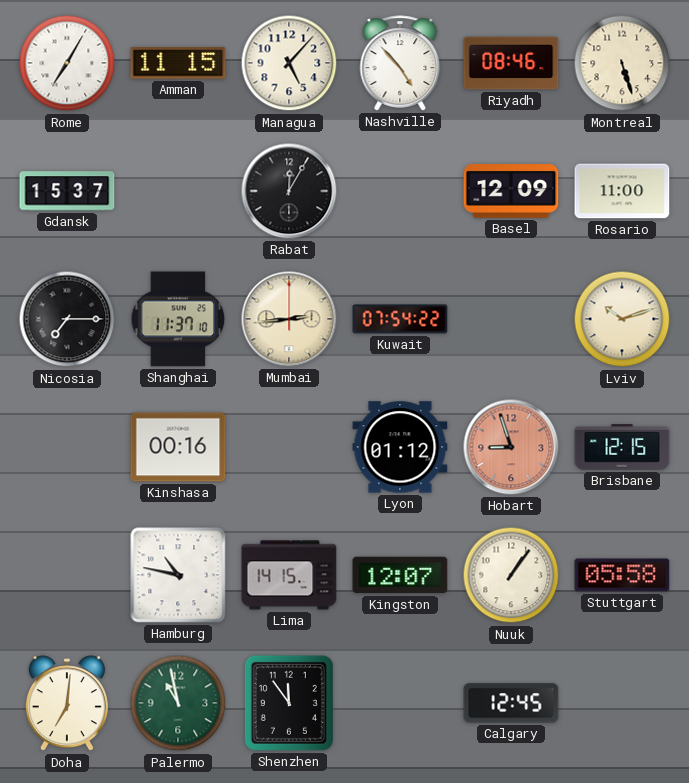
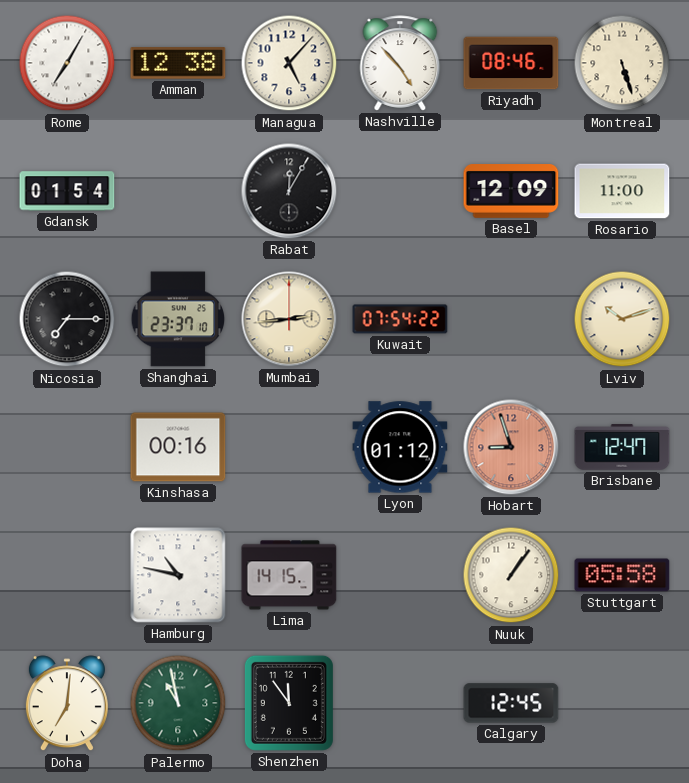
Amman: 11:15 -> 12:38
Gdansk: 15:37 -> 01:54
Shanghai: 11:37 -> 23:37
Brisbane: 12:15 -> 12:47
Kingston: 12:07 -> none
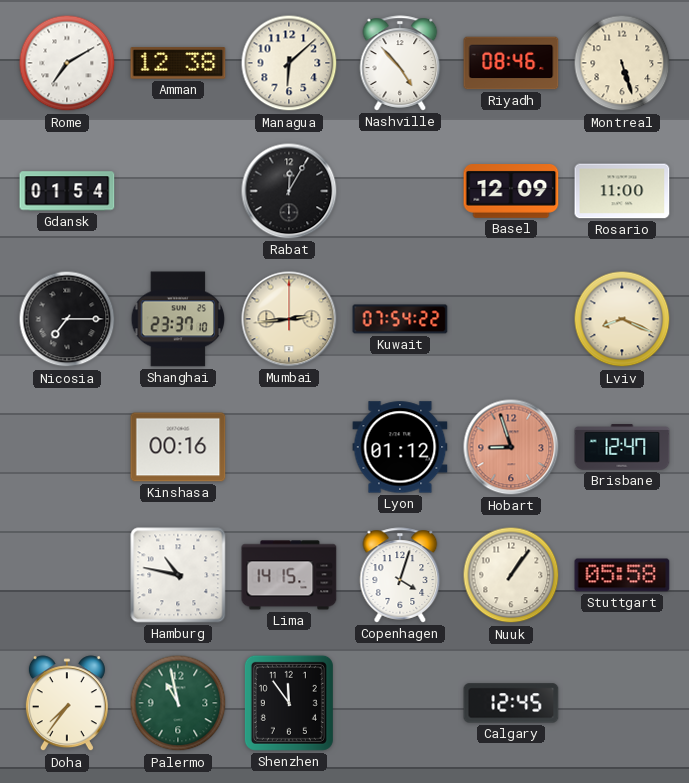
Rome: 7:05 -> 7:10
Managua: 5:07 -> 6:08
Lviv: 10:12 -> 8:19
Copenhagen: none -> 4:03
Doha: 7:01 -> 7:36
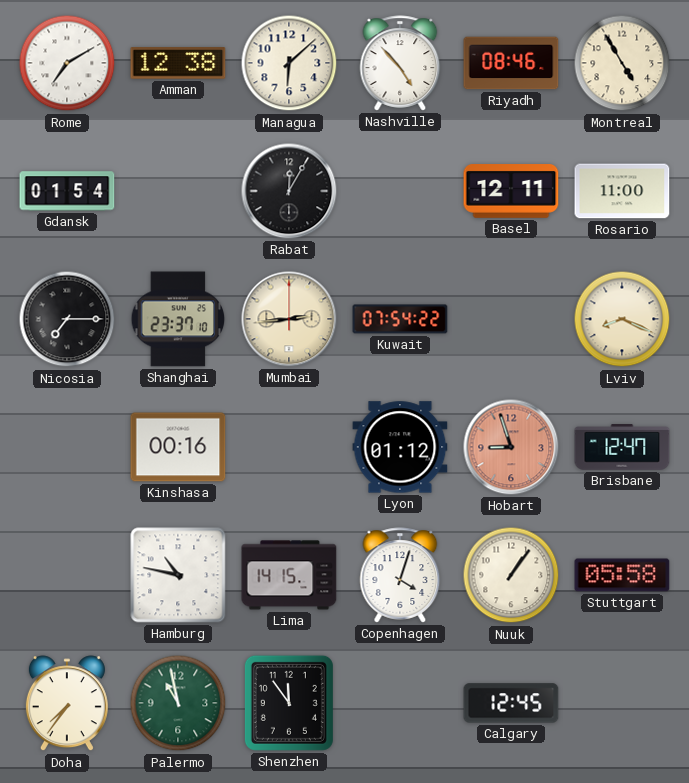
Montreal: 5:27 -> 4:55
Basel: 12:09 -> 12:11
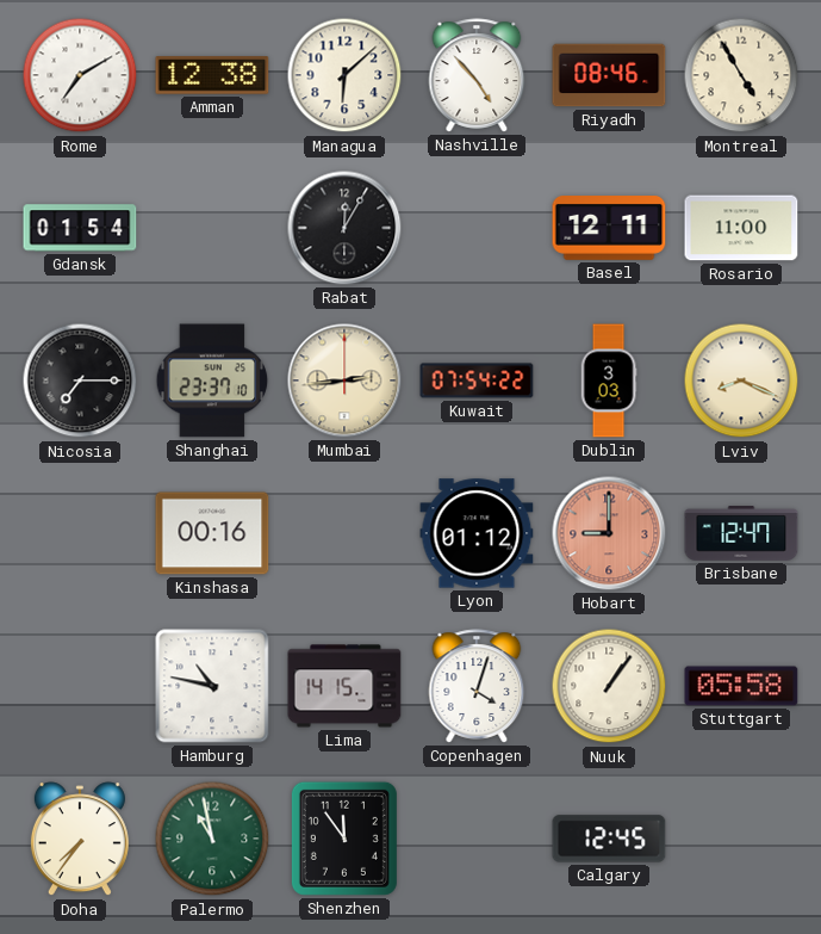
Dublin: none -> 3:03
Hobart: 8:57 -> 9:00
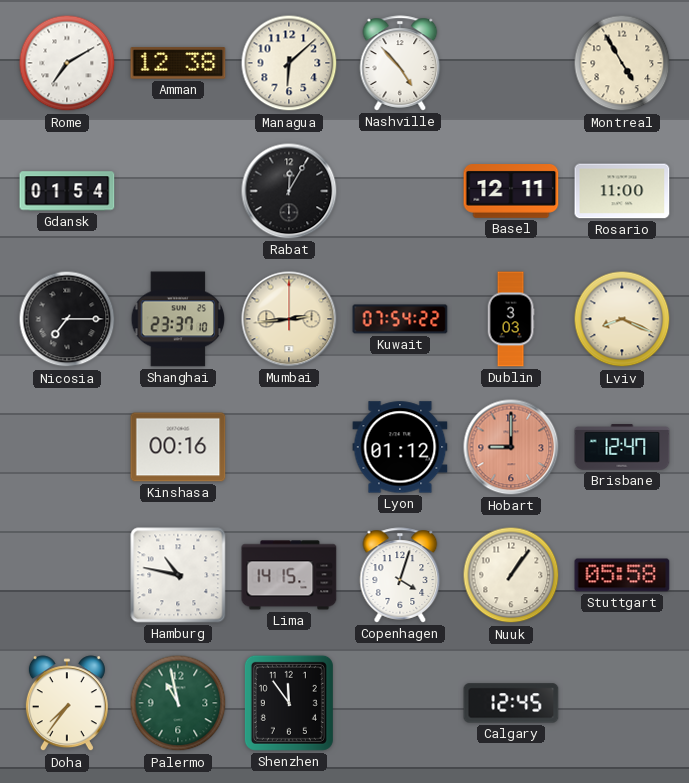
Riyadh: 08:46 -> none
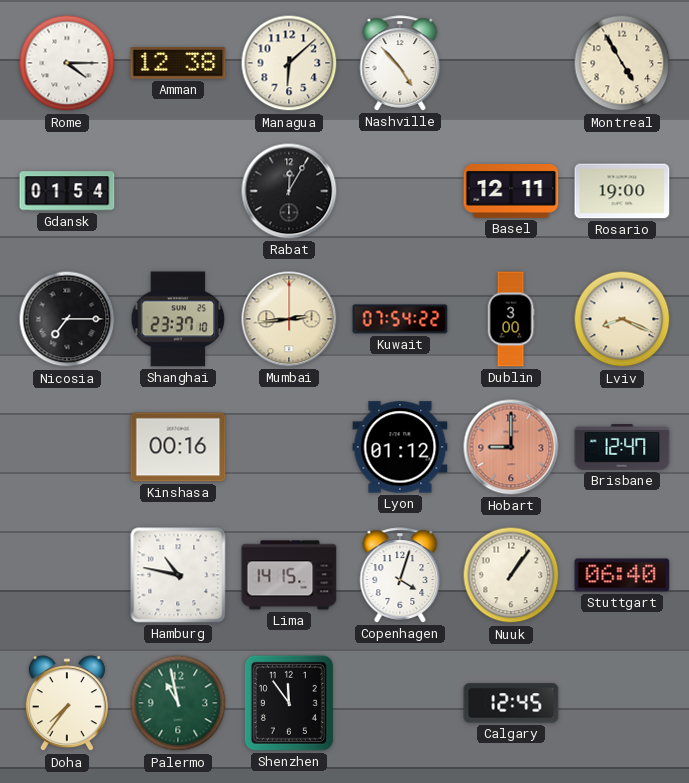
Rome: 7:10 -> 4:15
Rosario: 11:00 -> 19:00
Dublin: 3:03 -> 3:00
Stuttgart: 05:58 -> 06:40
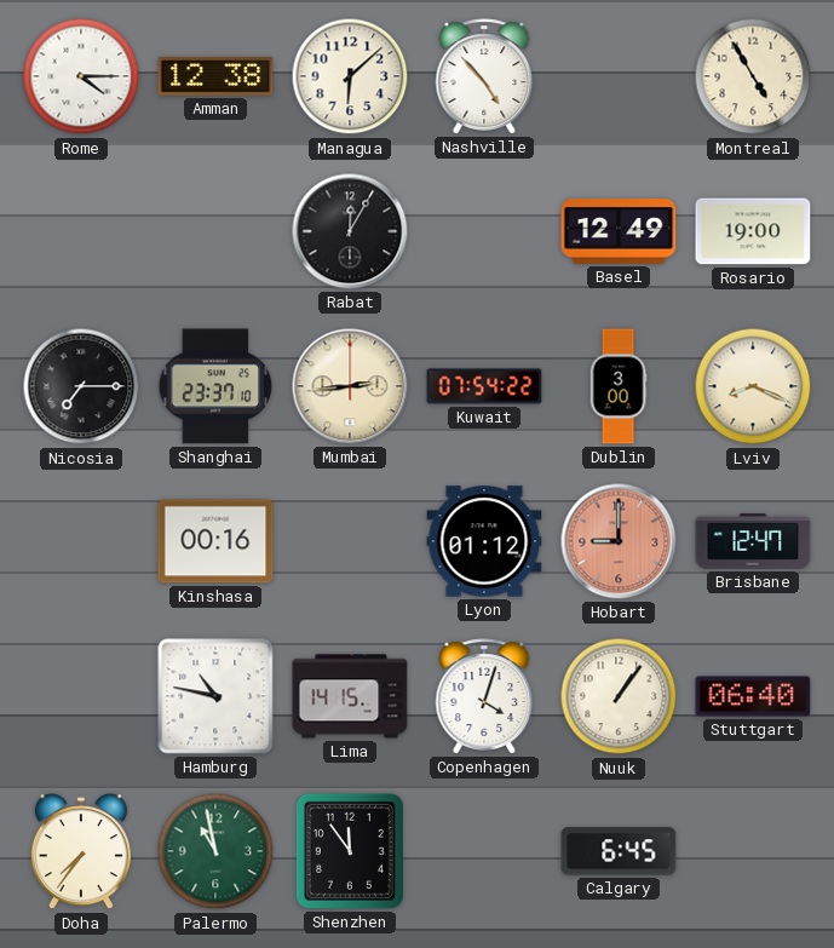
Gdansk: 01:54 -> none
Basel: 12:11 -> 12:49
Calgary: 12:45 -> 6:45
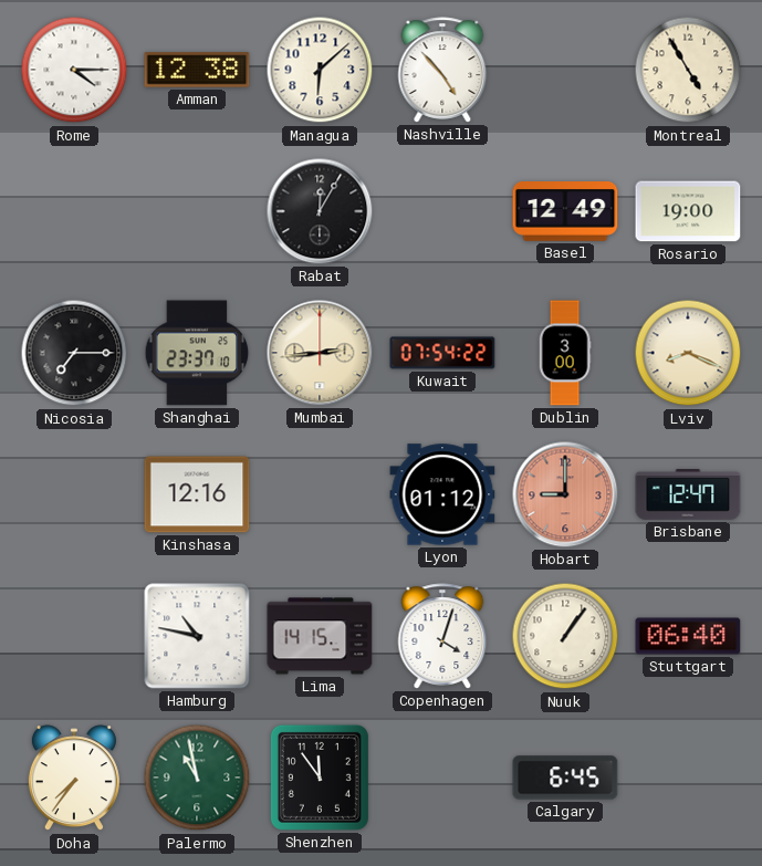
Kinshasa: 00:16 -> 12:16
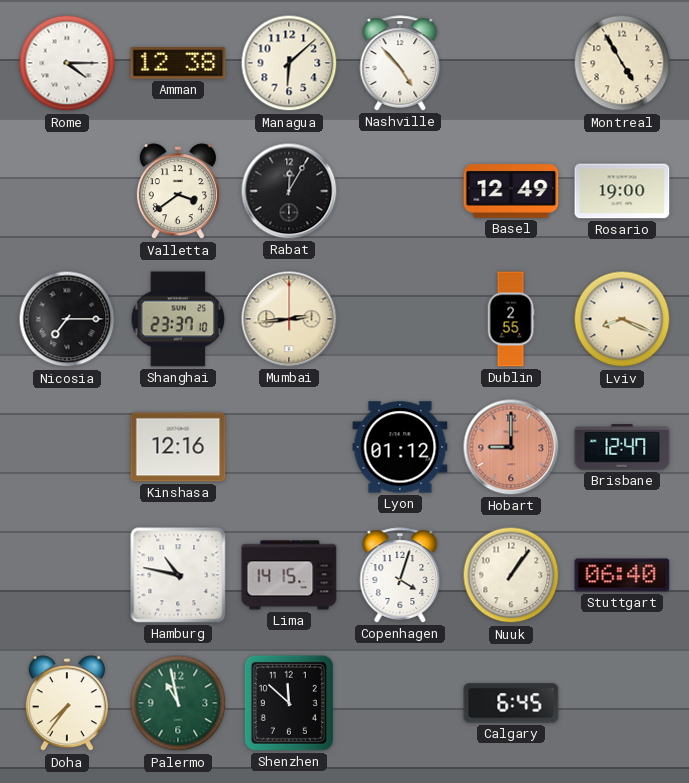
Valletta: none -> 3:39
Kuwait: 07:54 -> none
Dublin: 3:00 -> 2:55
Shenzhen: 11:54 -> 11:52
